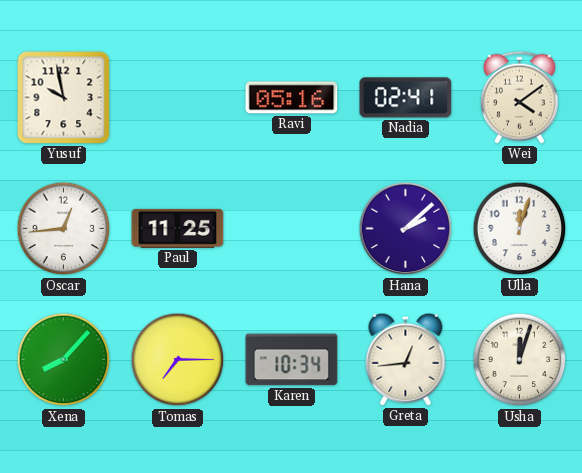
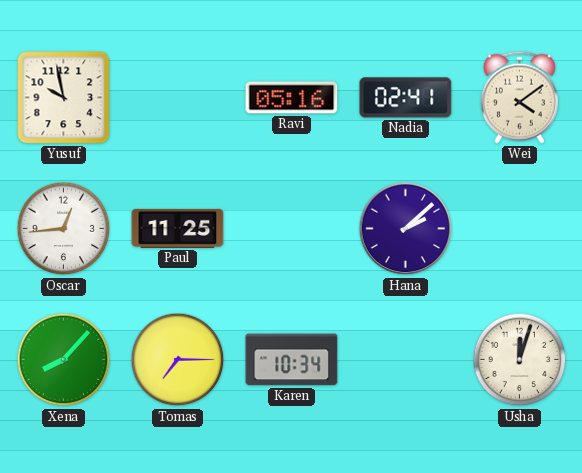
Ulla: 12:03 -> none
Greta: 12:44 -> none
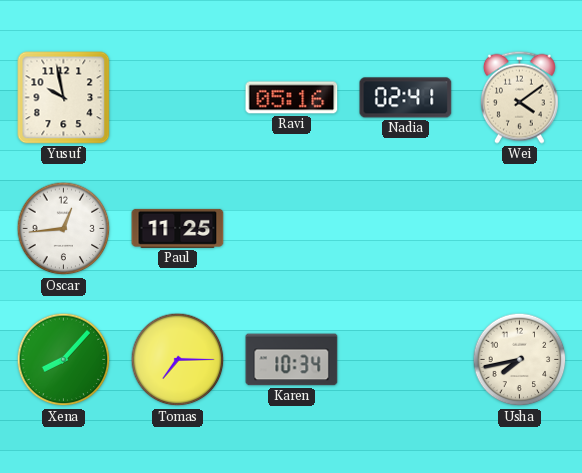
Hana: 2:08 -> none
Usha: 12:03 -> 7:43
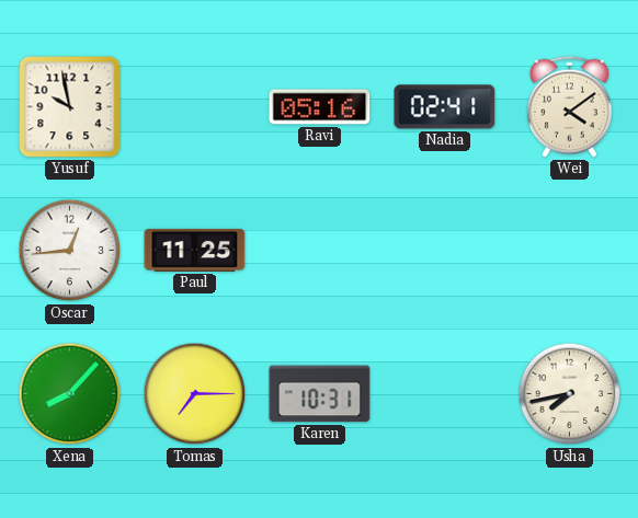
Karen: 10:34 -> 10:31
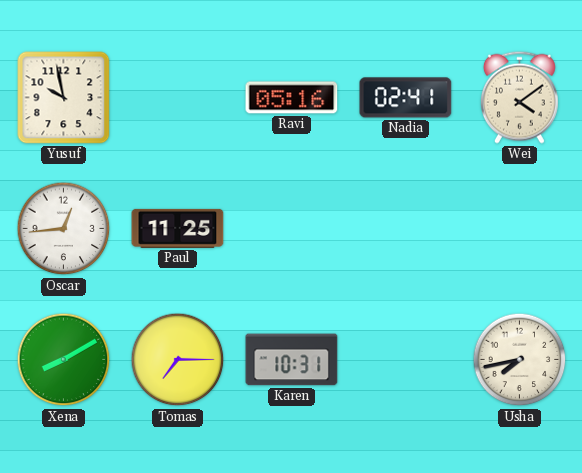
Xena: 8:07 -> 8:10
